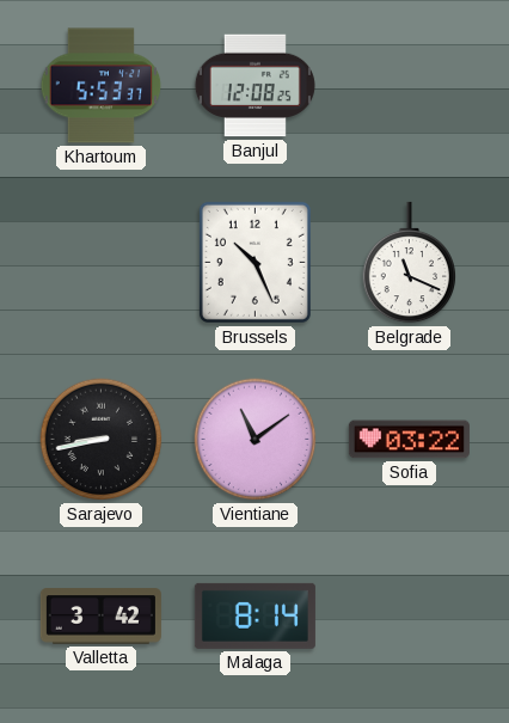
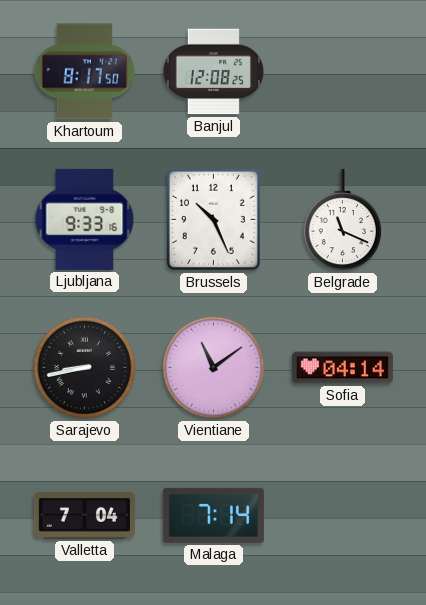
Khartoum: 5:53 -> 8:17
Ljubljana: none -> 9:33
Sofia: 03:22 -> 04:14
Valletta: 3:42 -> 7:04
Malaga: 8:14 -> 7:14
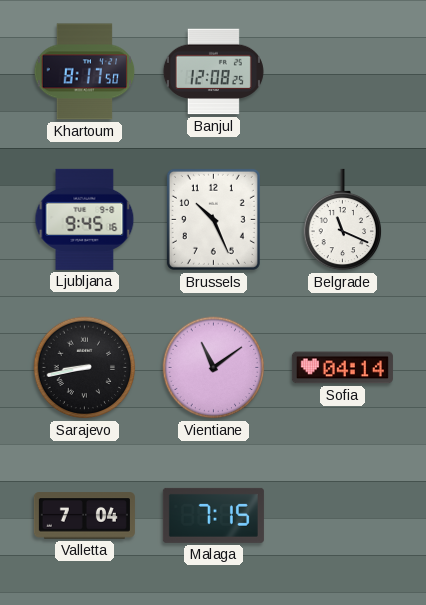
Ljubljana: 9:33 -> 9:45
Malaga: 7:14 -> 7:15
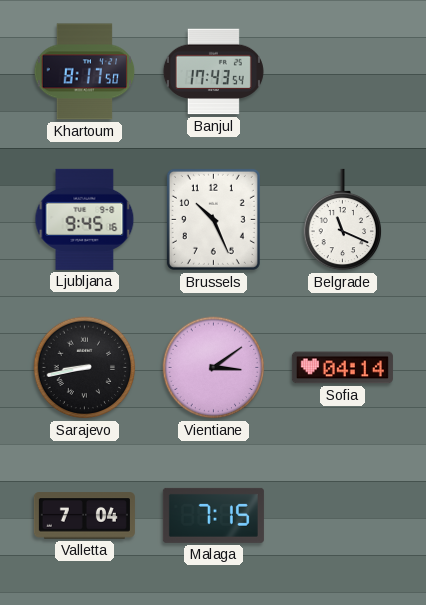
Banjul: 12:08 -> 17:43
Vientiane: 11:09 -> 3:09
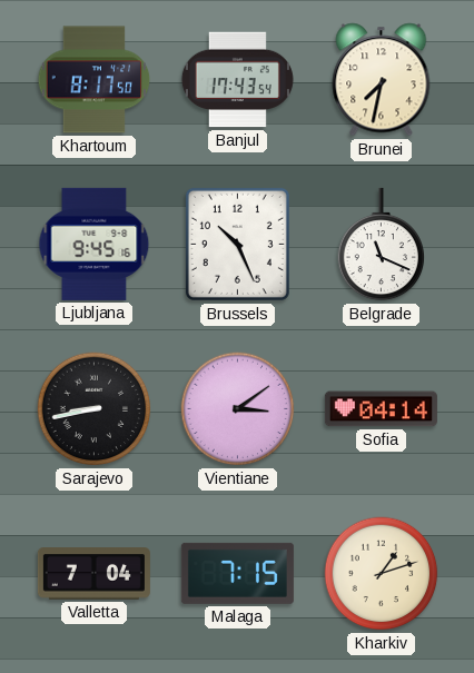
Brunei: none -> 7:32
Kharkiv: none -> 1:12
